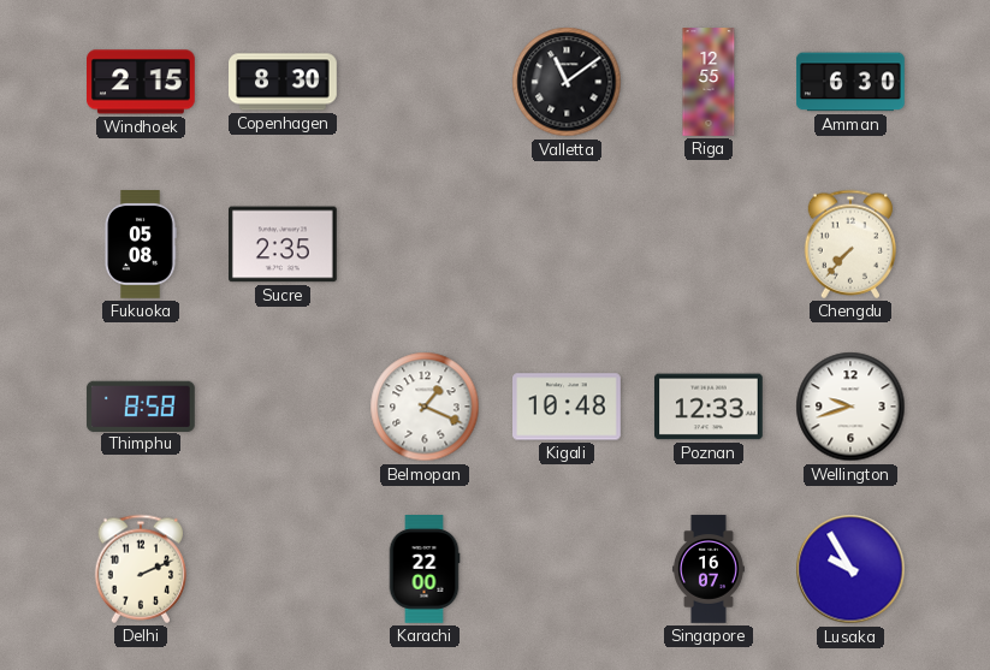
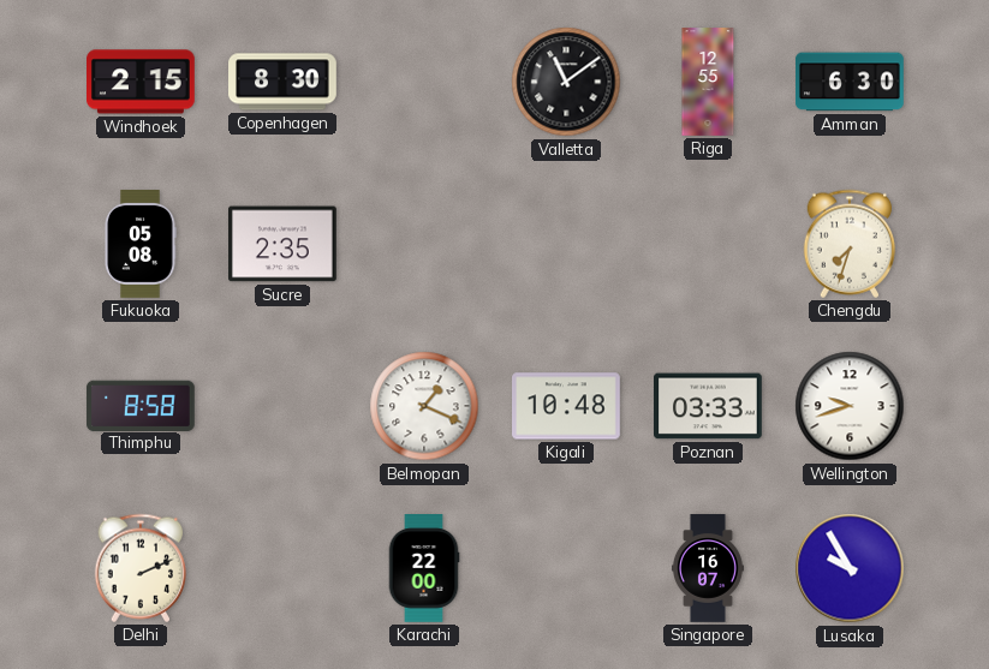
Chengdu: 7:37 -> 7:33
Poznan: 12:33 -> 03:33
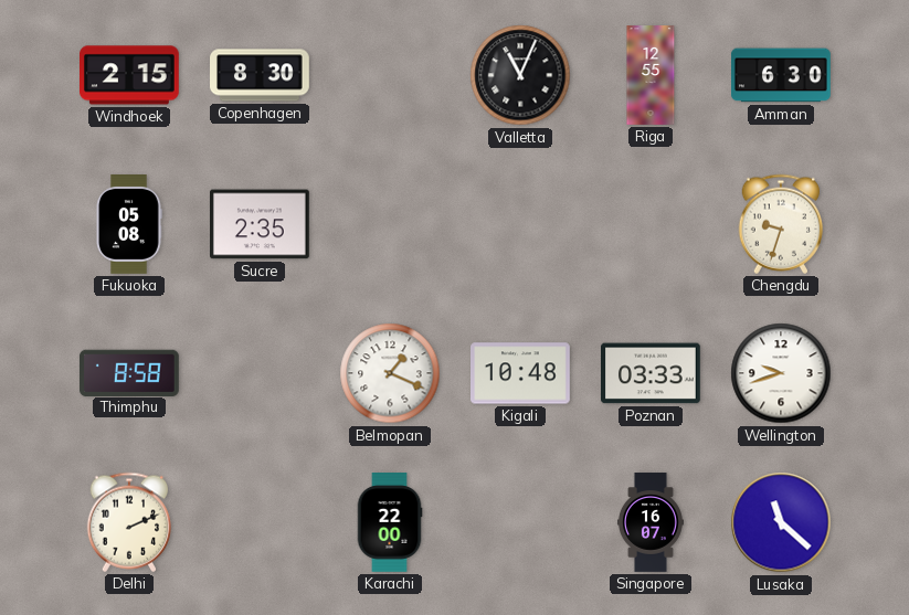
Valletta: 11:09 -> 11:04
Chengdu: 7:33 -> 9:33
Lusaka: 9:55 -> 11:22
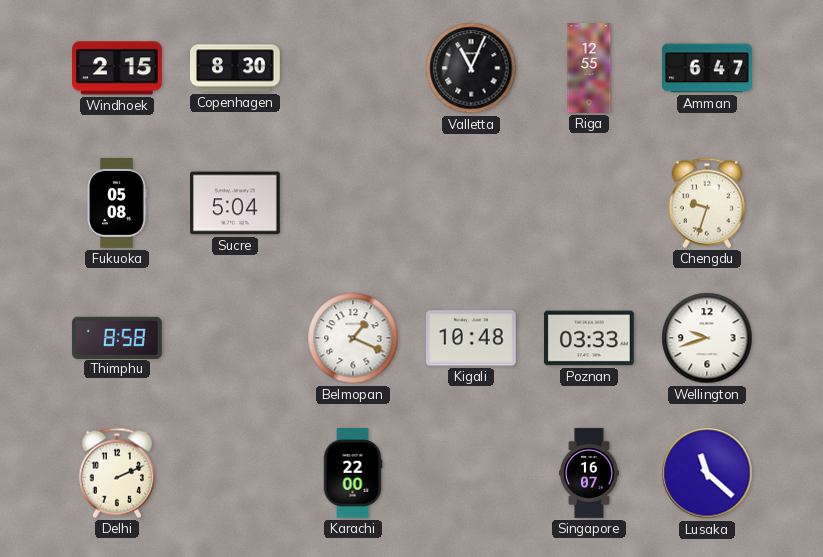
Amman: 6:30 -> 6:47
Sucre: 2:35 -> 5:04
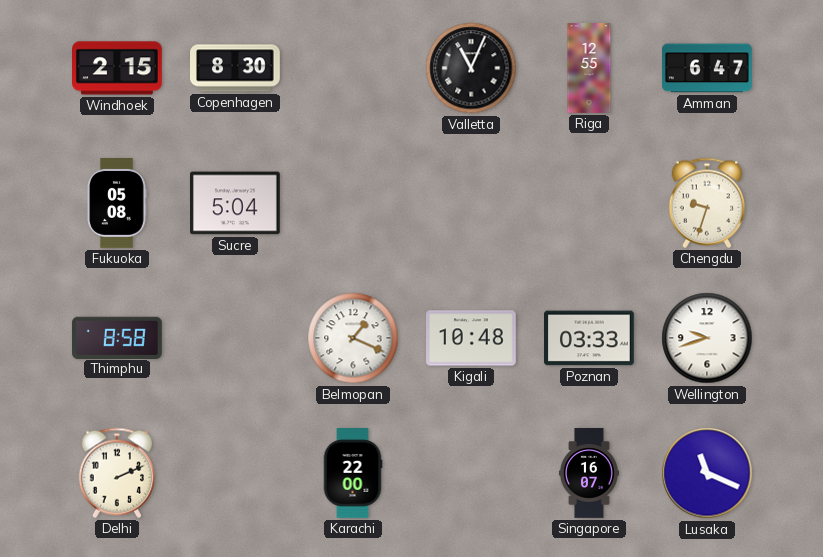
Lusaka: 11:22 -> 11:19
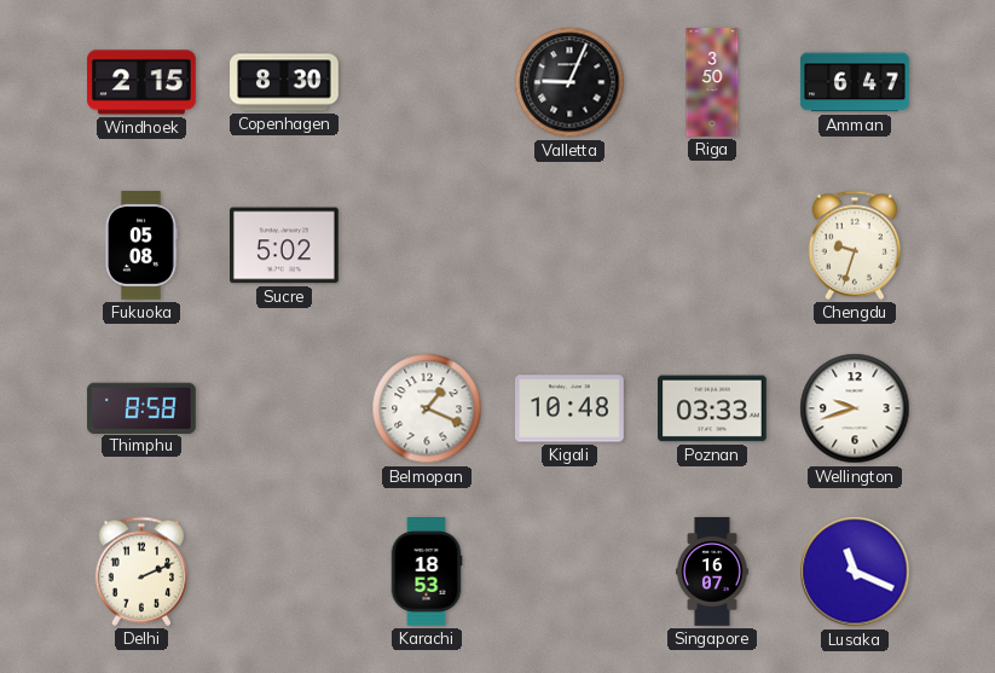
Valletta: 11:04 -> 9:04
Riga: 12:55 -> 3:50
Sucre: 5:04 -> 5:02
Karachi: 22:00 -> 18:53
